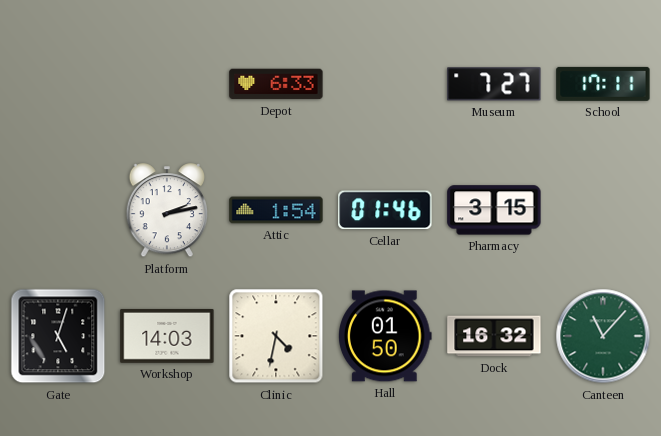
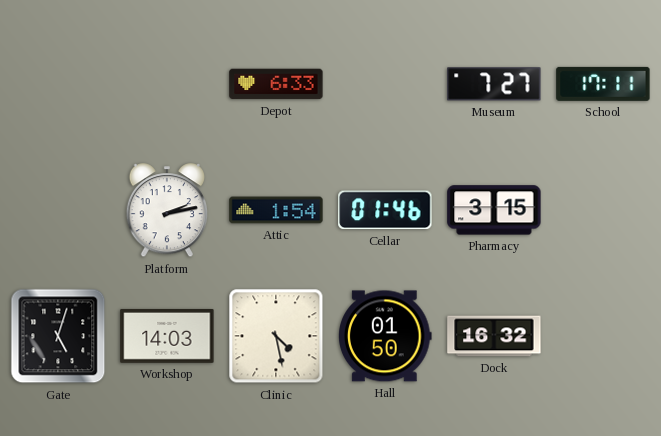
Clinic: 4:32 -> 4:28
Canteen: 11:07 -> none
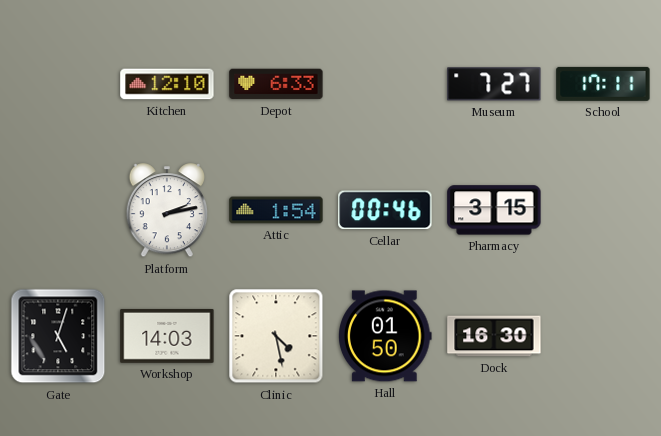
Kitchen: none -> 12:10
Cellar: 01:46 -> 00:46
Dock: 16:32 -> 16:30
